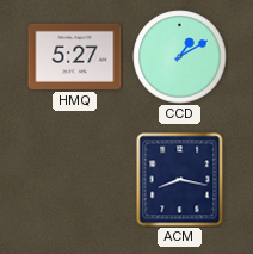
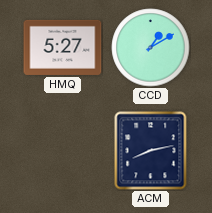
ACM: 8:17 -> 8:13
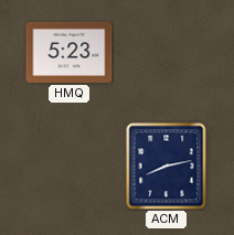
HMQ: 5:27 -> 5:23
CCD: 1:10 -> none
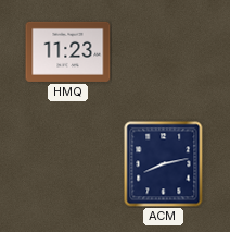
HMQ: 5:23 -> 11:23
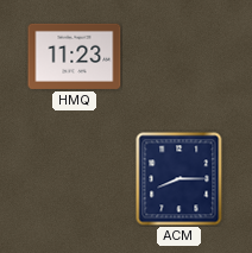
ACM: 8:13 -> 8:15
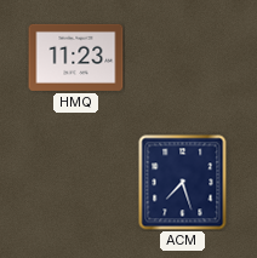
ACM: 8:15 -> 7:27
